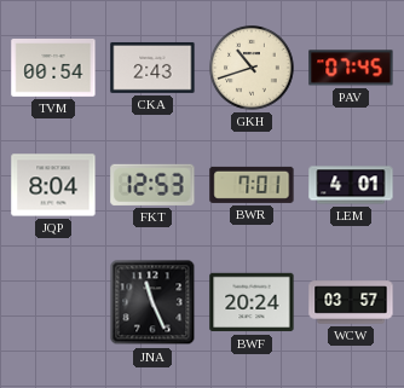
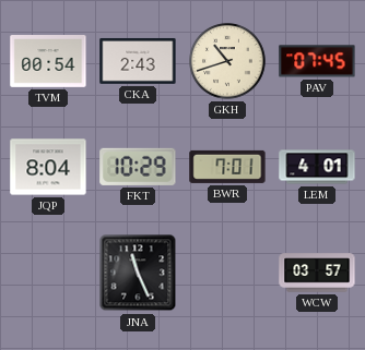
FKT: 12:53 -> 10:29
BWF: 20:24 -> none
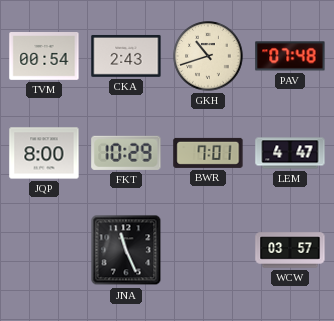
PAV: 07:45 -> 07:48
JQP: 8:04 -> 8:00
LEM: 4:01 -> 4:47
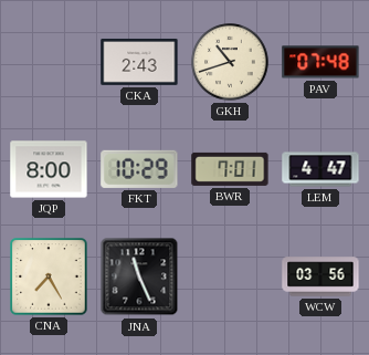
TVM: 00:54 -> none
CNA: none -> 7:25
WCW: 03:57 -> 03:56
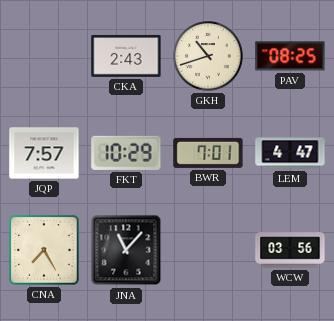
PAV: 07:48 -> 08:25
JQP: 8:00 -> 7:57
JNA: 11:26 -> 11:07
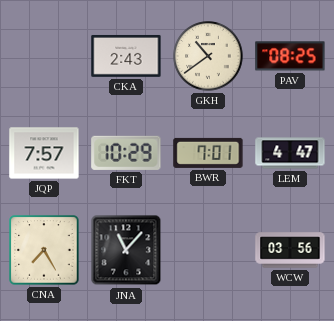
GKH: 10:42 -> 10:39
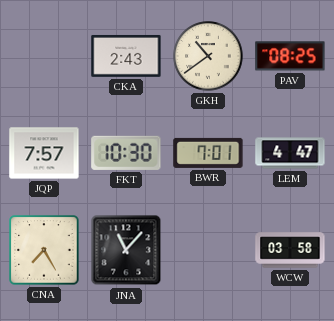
FKT: 10:29 -> 10:30
WCW: 03:56 -> 03:58
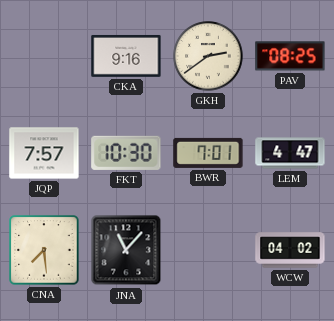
CKA: 2:43 -> 9:16
GKH: 10:39 -> 2:39
CNA: 7:25 -> 7:29
WCW: 03:58 -> 04:02
